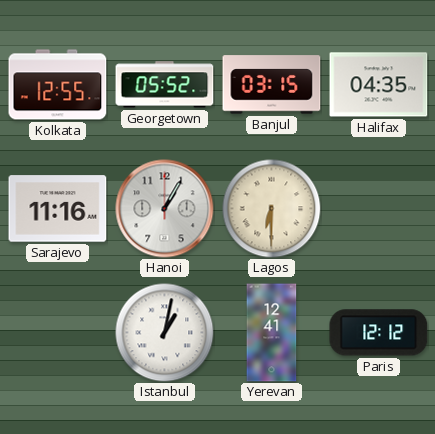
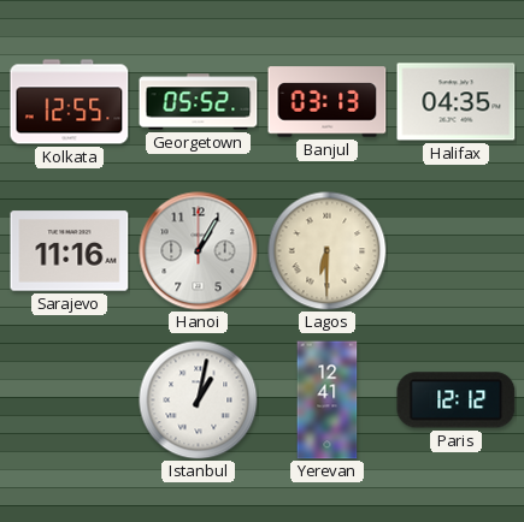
Banjul: 03:15 -> 03:13
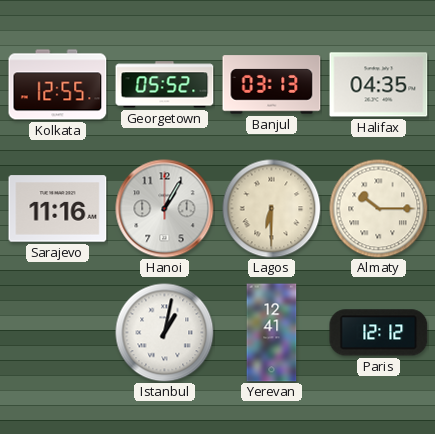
Almaty: none -> 10:15
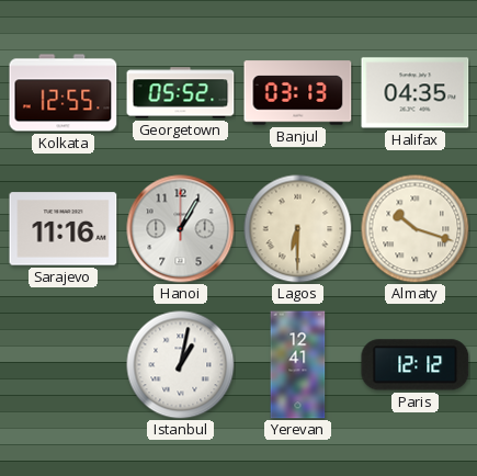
Almaty: 10:15 -> 10:18
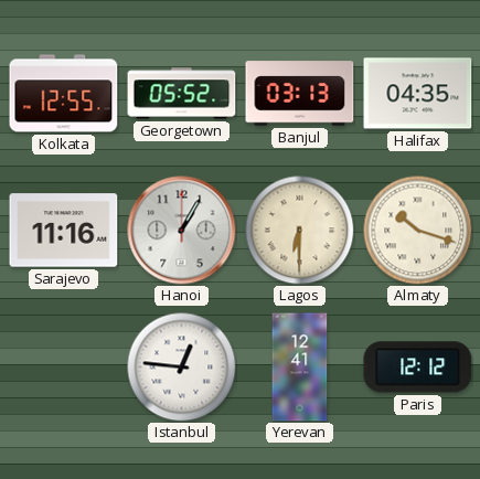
Istanbul: 1:02 -> 12:46
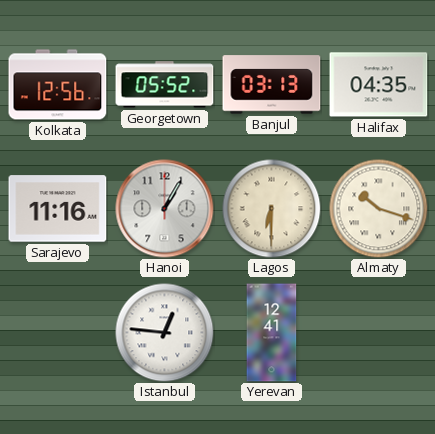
Kolkata: 12:55 -> 12:56
Paris: 12:12 -> none
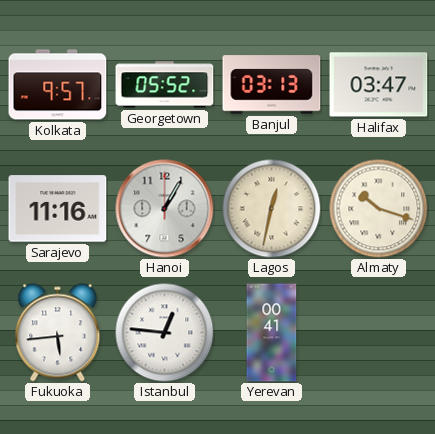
Kolkata: 12:56 -> 9:57
Halifax: 04:35 -> 03:47
Lagos: 6:30 -> 12:32
Fukuoka: none -> 5:44
Yerevan: 12:41 -> 00:41
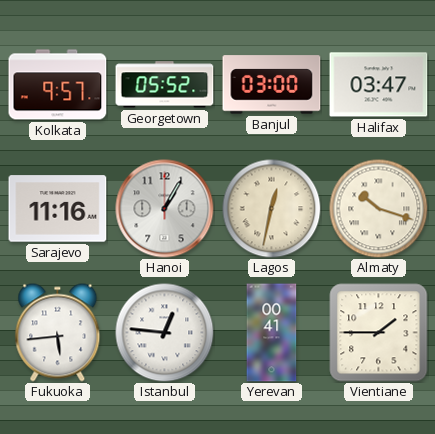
Banjul: 03:13 -> 03:00
Vientiane: none -> 1:45
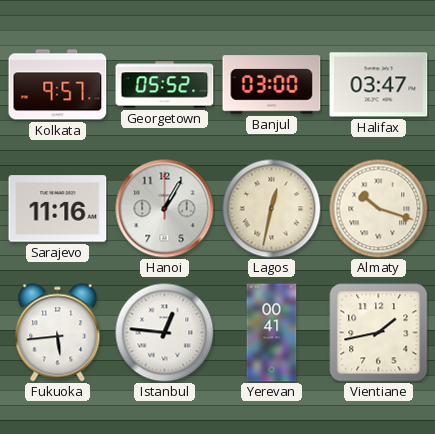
Vientiane: 1:45 -> 1:43
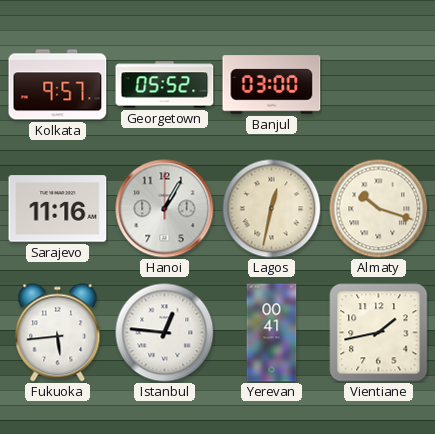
Halifax: 03:47 -> none
